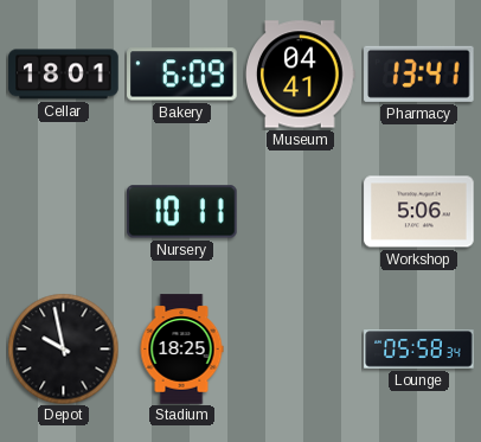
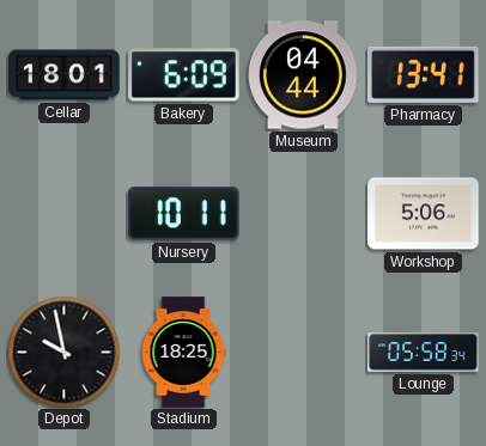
Museum: 04:41 -> 04:44
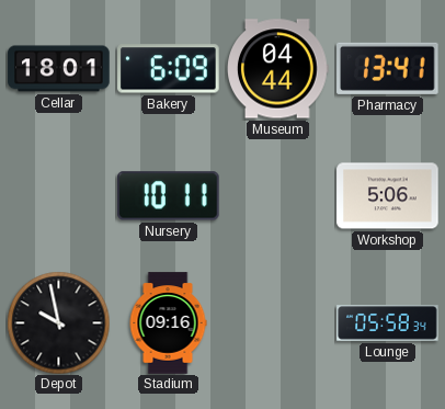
Stadium: 18:25 -> 09:16
